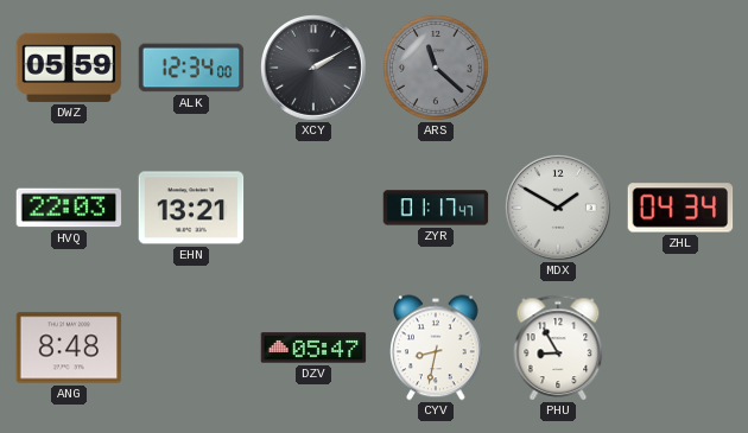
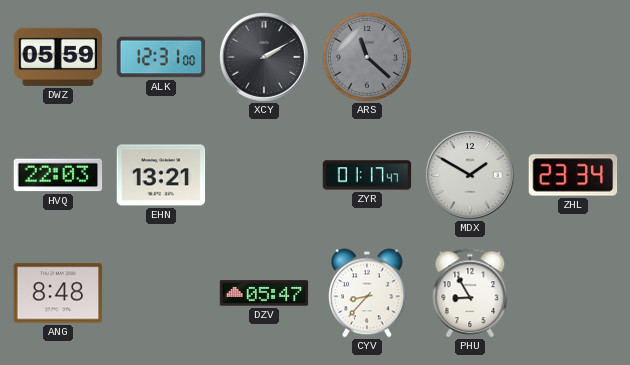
ALK: 12:34 -> 12:31
ZHL: 04:34 -> 23:34
CYV: 8:32 -> 8:37
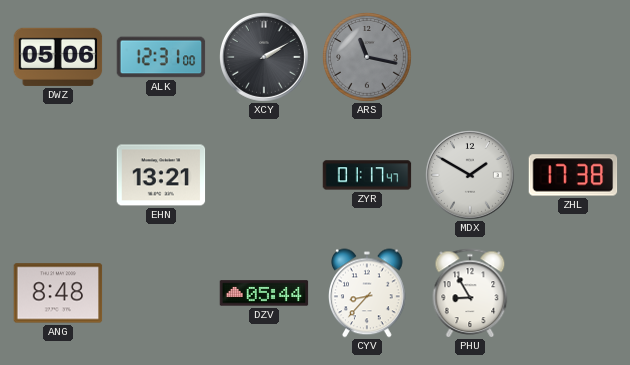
DWZ: 05:59 -> 05:06
ARS: 11:22 -> 11:17
HVQ: 22:03 -> none
ZHL: 23:34 -> 17:38
DZV: 05:47 -> 05:44
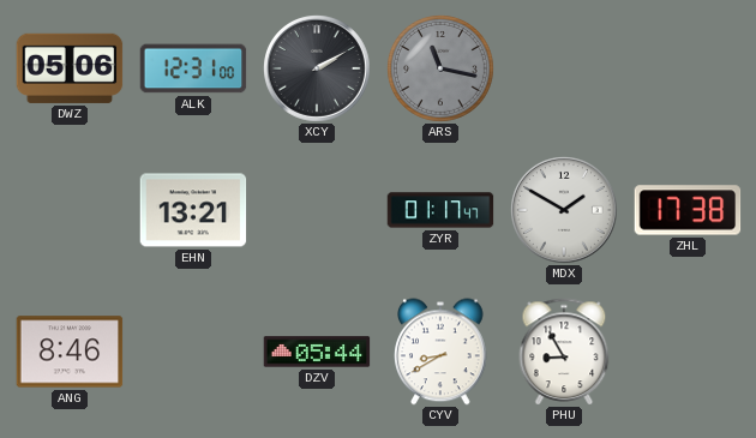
ANG: 8:48 -> 8:46
CYV: 8:37 -> 8:40
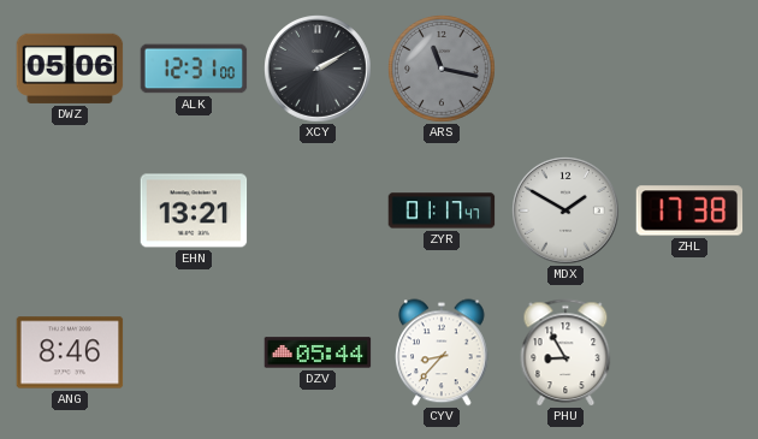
CYV: 8:40 -> 8:37
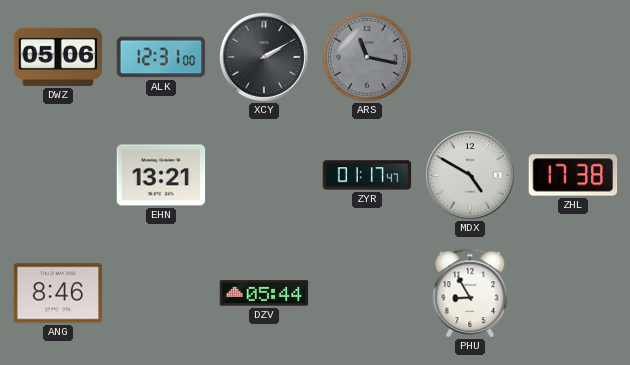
MDX: 1:50 -> 4:50
CYV: 8:37 -> none
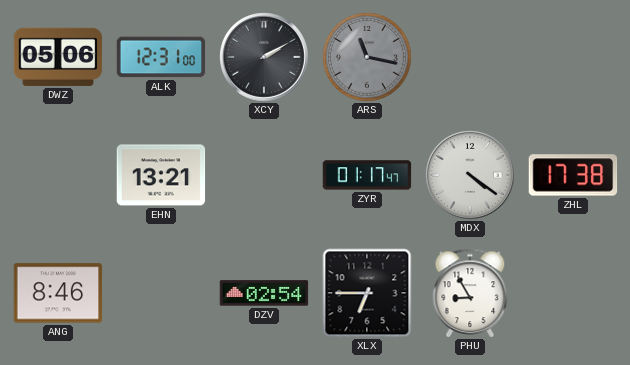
MDX: 4:50 -> 4:21
DZV: 05:44 -> 02:54
XLX: none -> 6:45
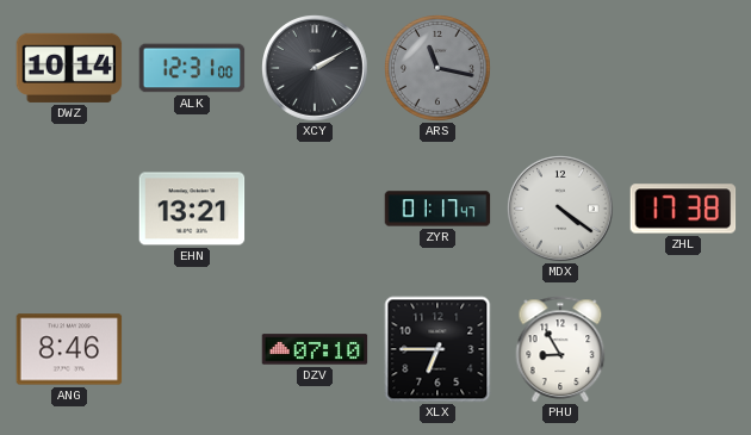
DWZ: 05:06 -> 10:14
DZV: 02:54 -> 07:10
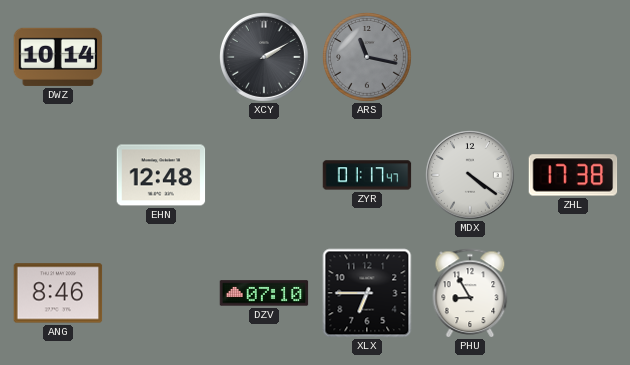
ALK: 12:31 -> none
EHN: 13:21 -> 12:48
